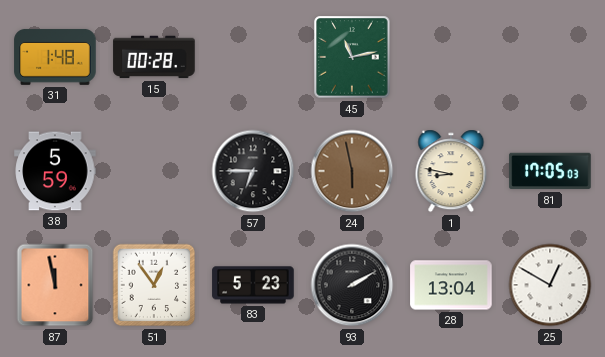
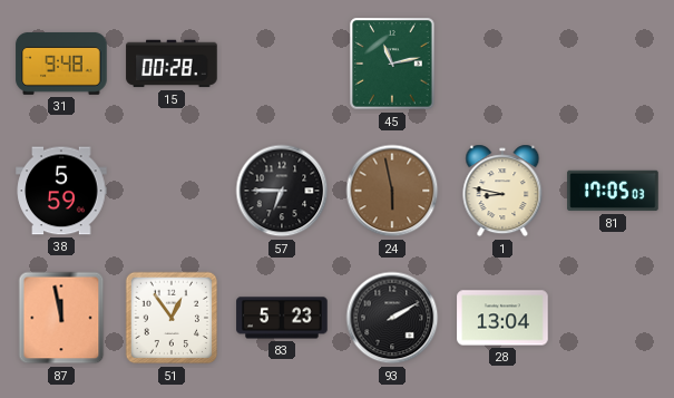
31: 1:48 -> 9:48
25: 12:50 -> none
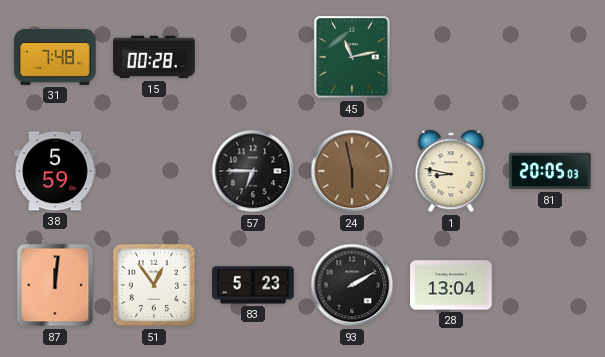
31: 9:48 -> 7:48
81: 17:05 -> 20:05
87: 11:58 -> 12:01
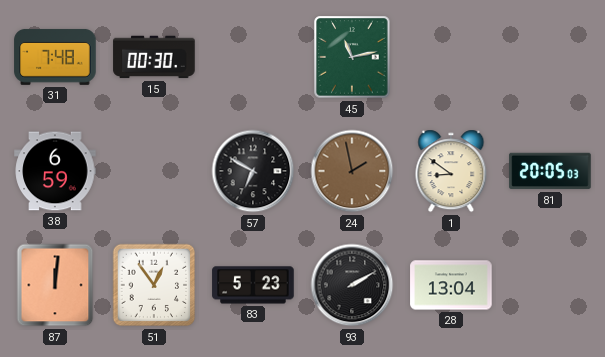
15: 00:28 -> 00:30
38: 5:59 -> 6:59
57: 6:45 -> 6:50
24: 5:58 -> 1:58
1: 8:47 -> 8:51
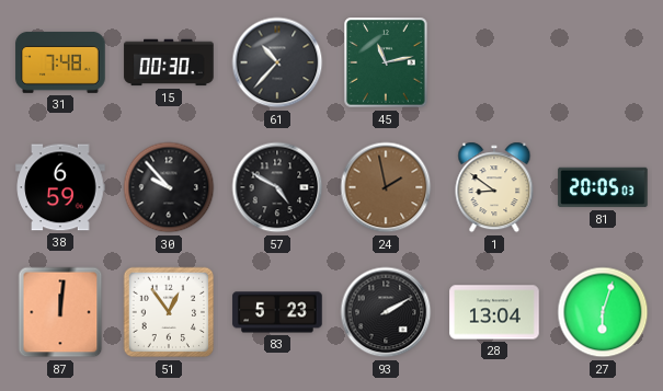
61: none -> 10:37
30: none -> 9:53
57: 6:50 -> 4:50
27: none -> 6:03
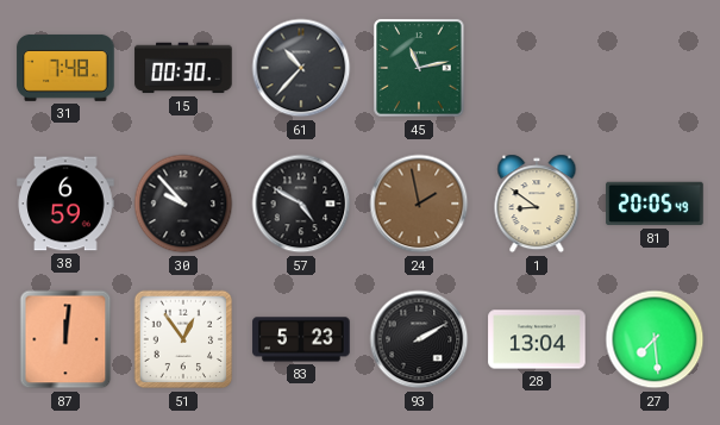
81: 20:05:03 -> 20:05:49
27: 6:03 -> 7:29
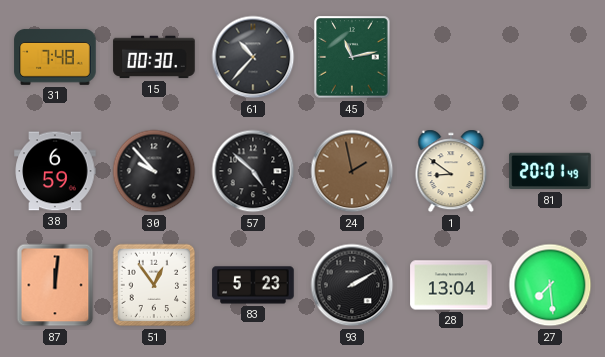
57: 4:50 -> 4:52
81: 20:05 -> 20:01
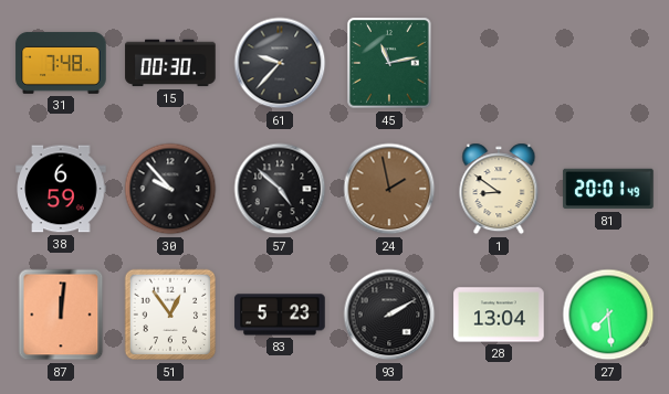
61: 10:37 -> 9:37
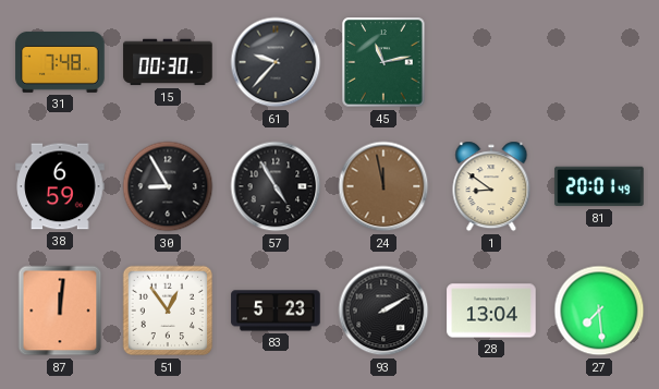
30: 9:53 -> 8:55
57: 4:52 -> 4:55
24: 1:58 -> 11:58
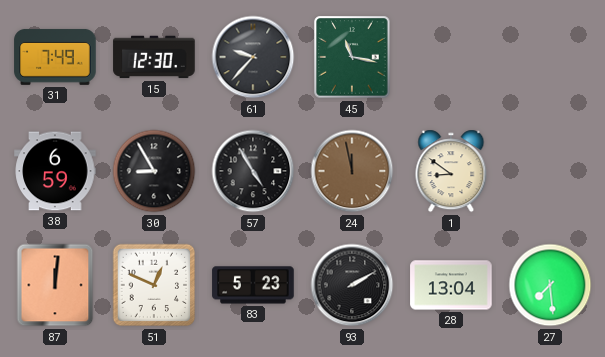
31: 7:48 -> 7:49
15: 00:30 -> 12:30
45: 11:13 -> 11:17
81: 20:01 -> none
51: 12:54 -> 12:49
